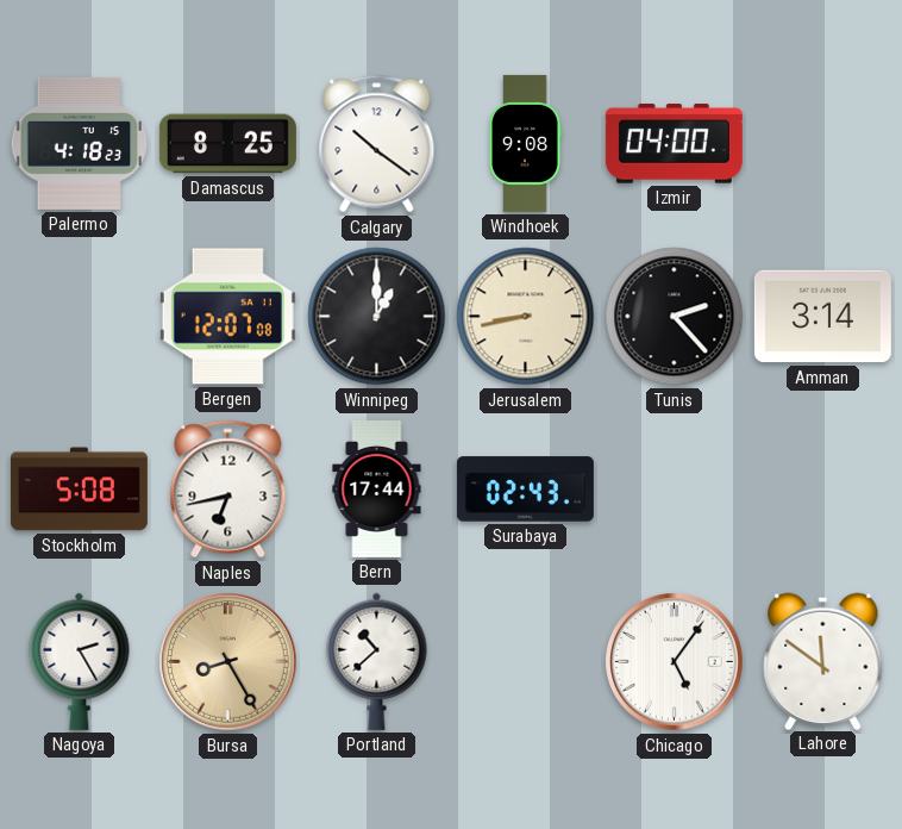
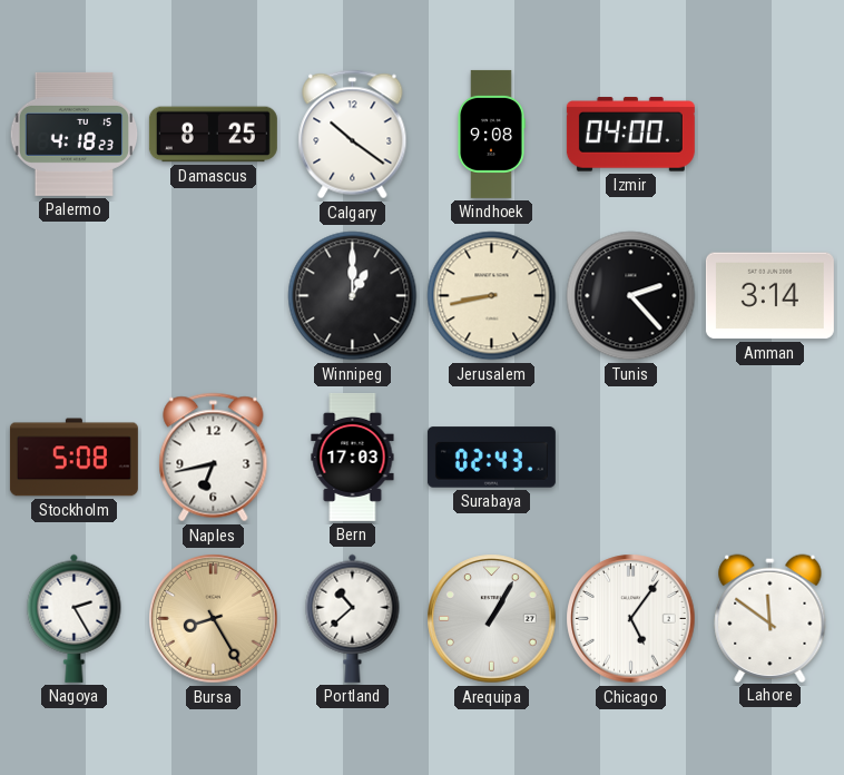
Bergen: 12:07 -> none
Bern: 17:44 -> 17:03
Arequipa: none -> 1:05
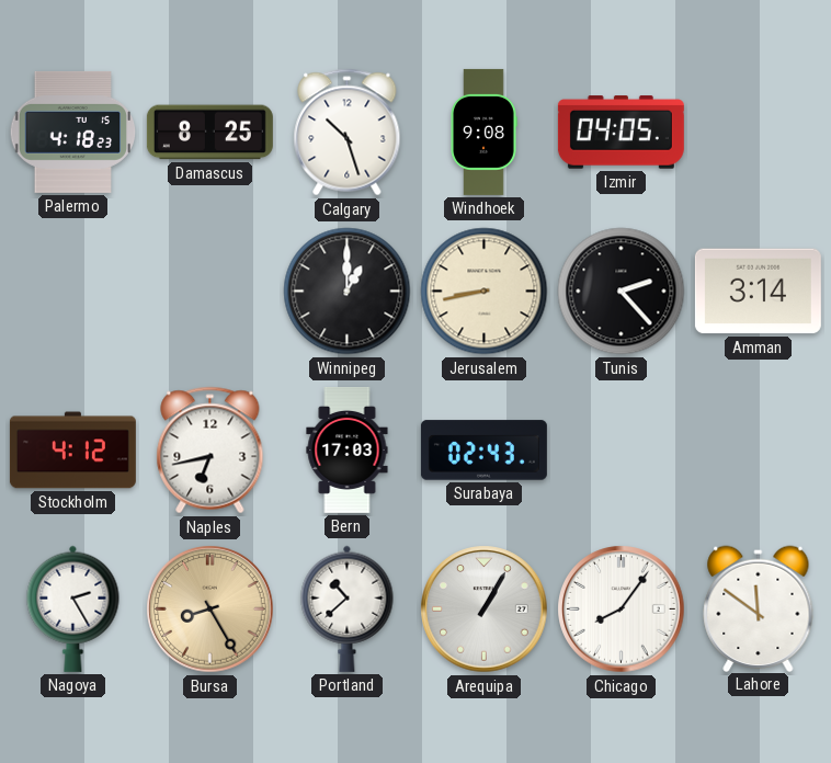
Calgary: 10:21 -> 10:27
Izmir: 04:00 -> 04:05
Stockholm: 5:08 -> 4:12
Chicago: 5:06 -> 8:06
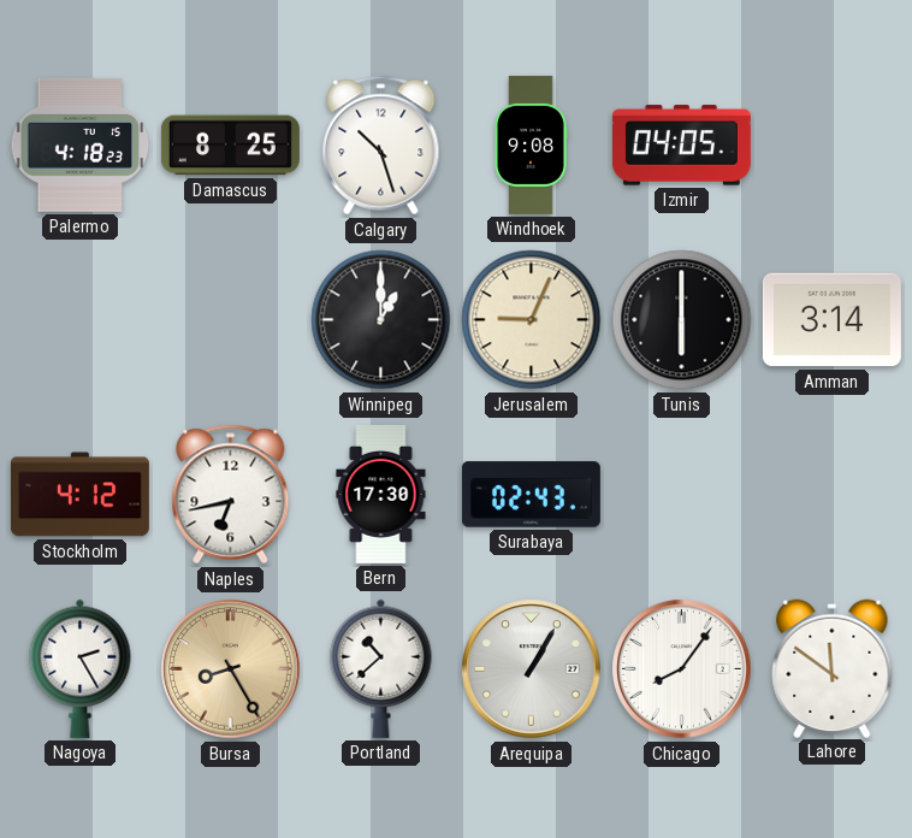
Jerusalem: 8:43 -> 9:04
Tunis: 2:23 -> 6:00
Bern: 17:03 -> 17:30
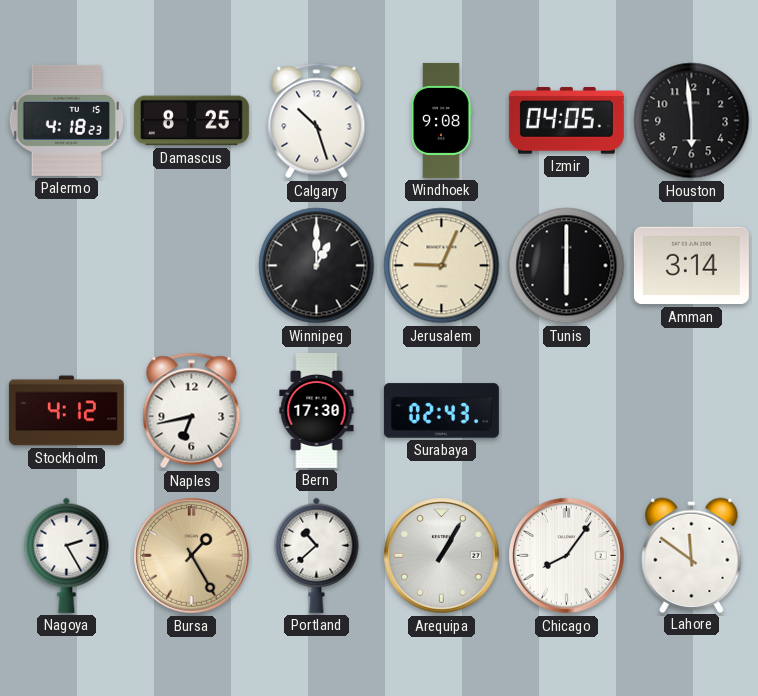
Houston: none -> 5:59
Bursa: 8:25 -> 1:25
